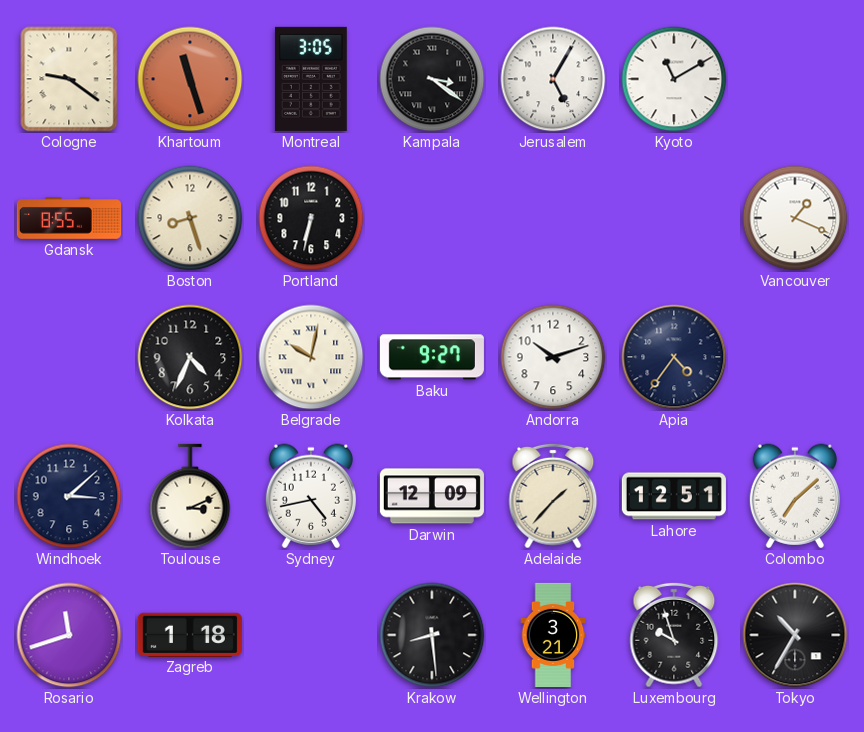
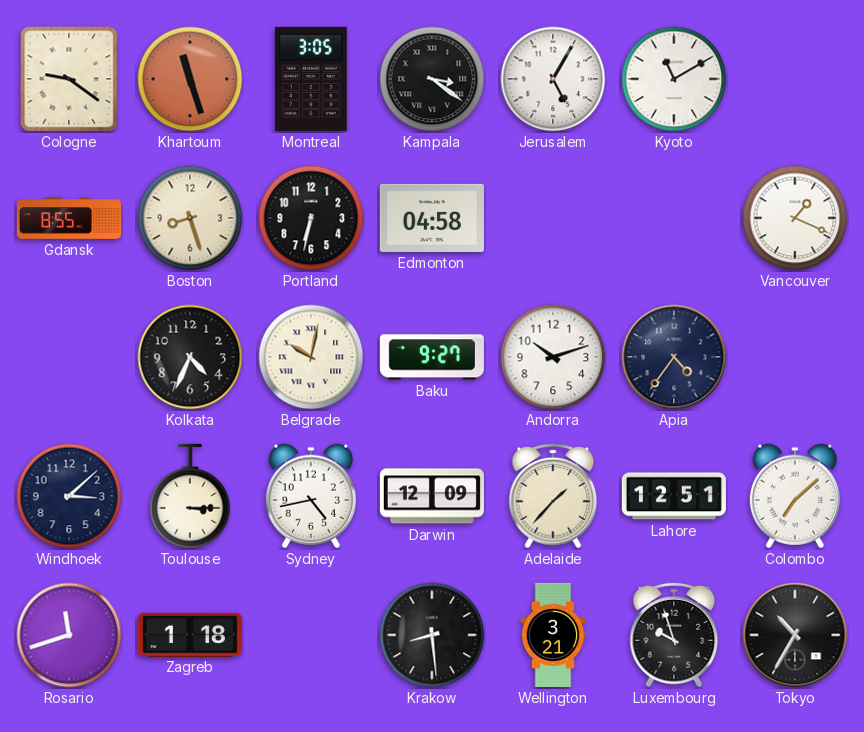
Edmonton: none -> 04:58
Toulouse: 3:11 -> 3:15
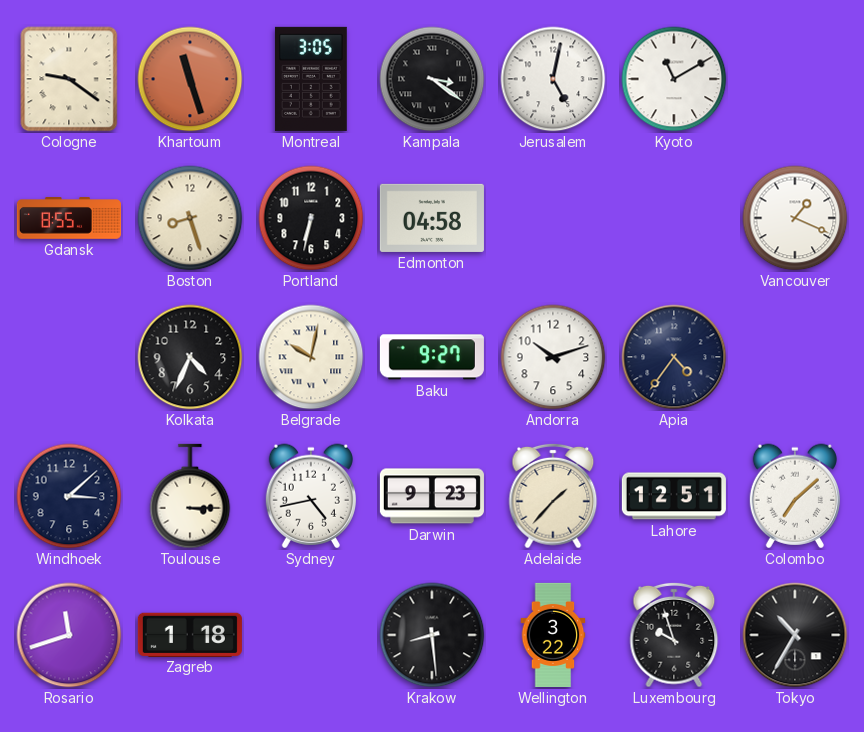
Jerusalem: 5:05 -> 5:02
Darwin: 12:09 -> 9:23
Wellington: 3:21 -> 3:22
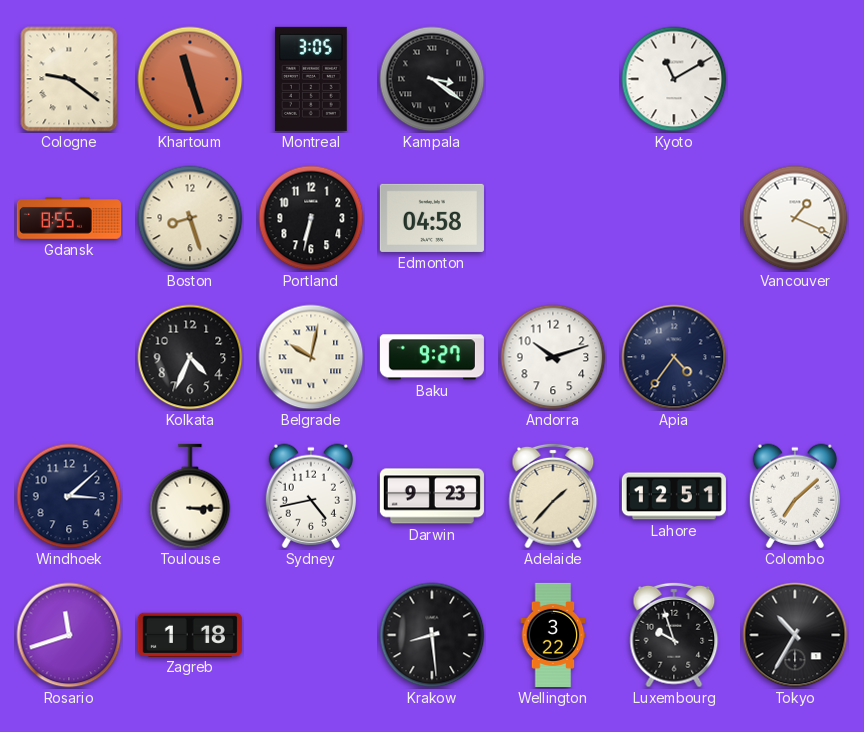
Jerusalem: 5:02 -> none
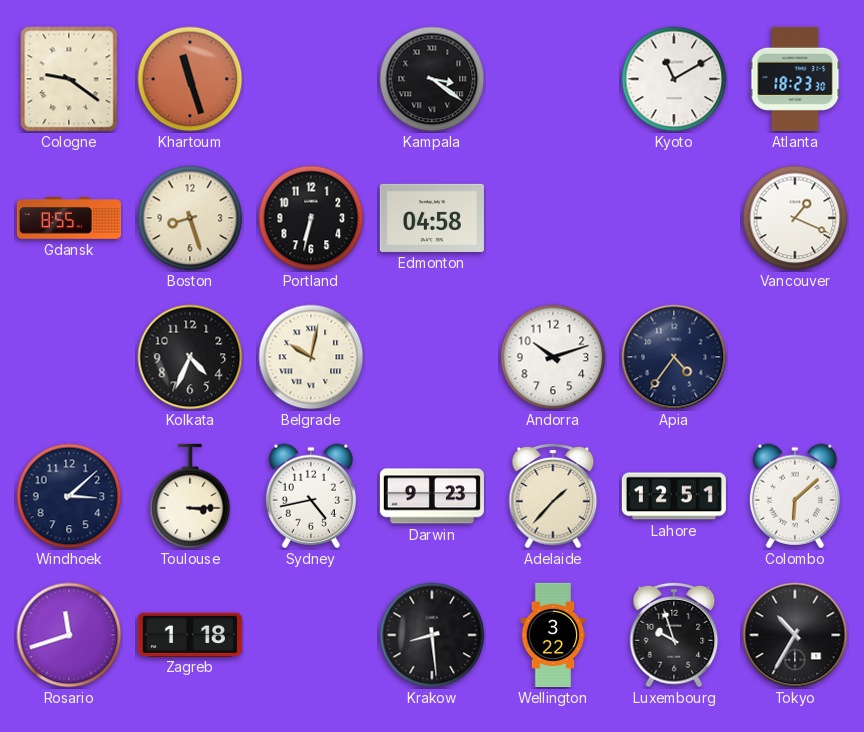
Montreal: 3:05 -> none
Atlanta: none -> 18:23
Baku: 9:27 -> none
Colombo: 7:08 -> 6:08
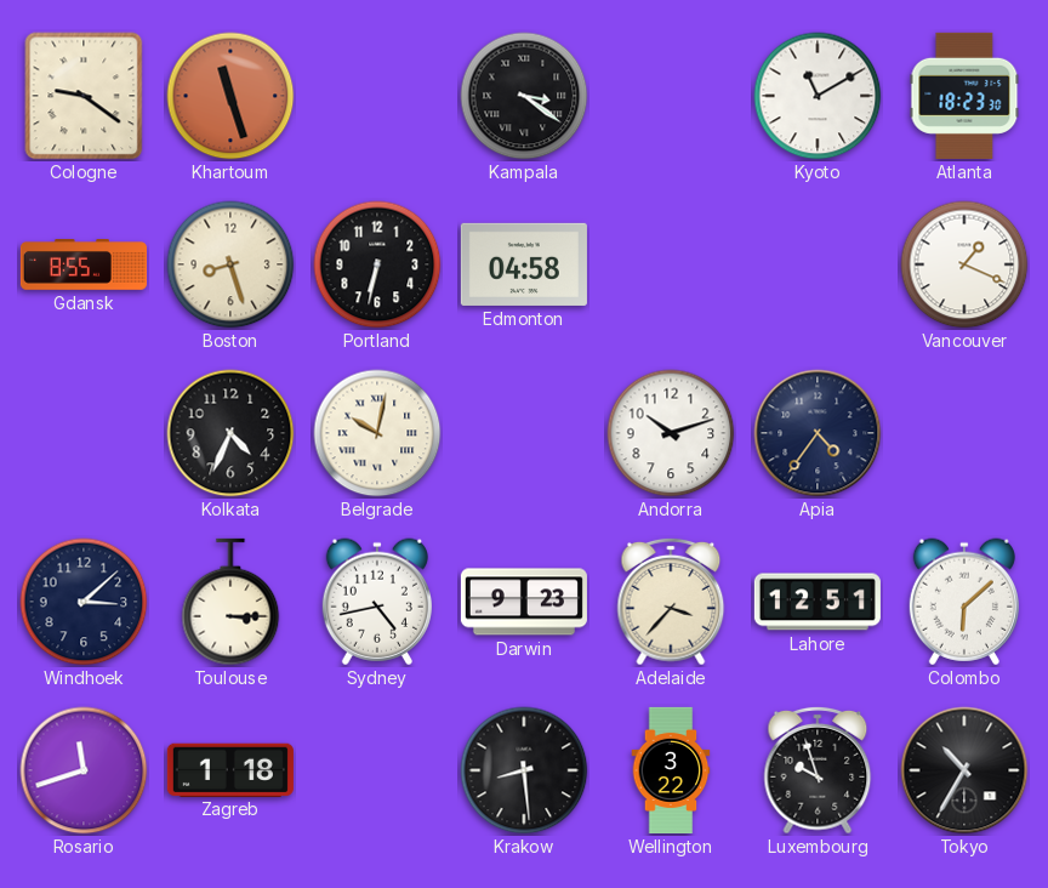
Adelaide: 1:37 -> 3:37
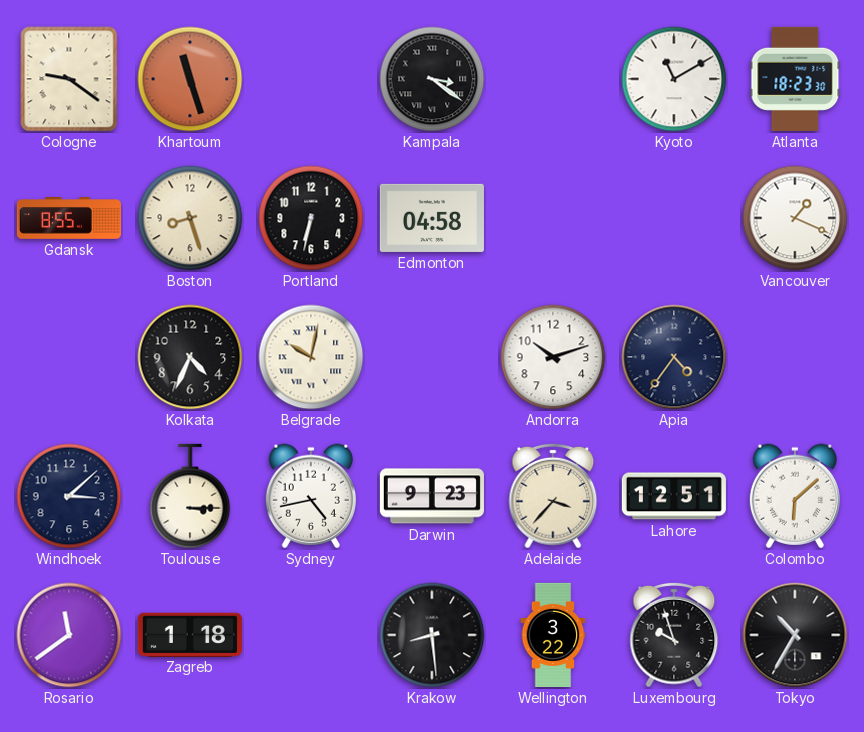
Rosario: 11:42 -> 11:39
